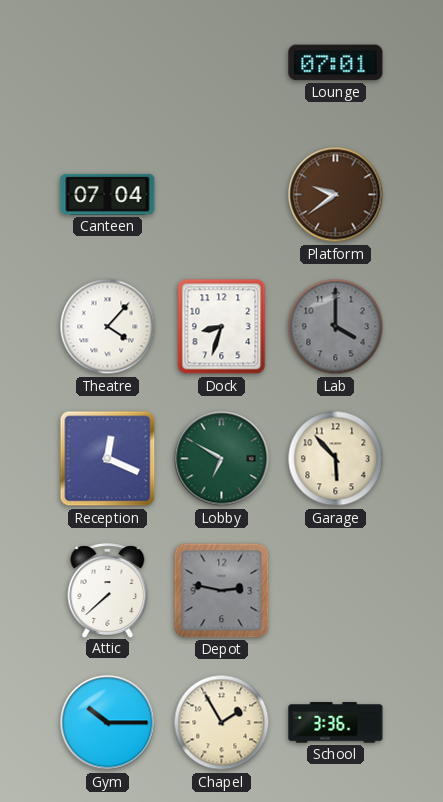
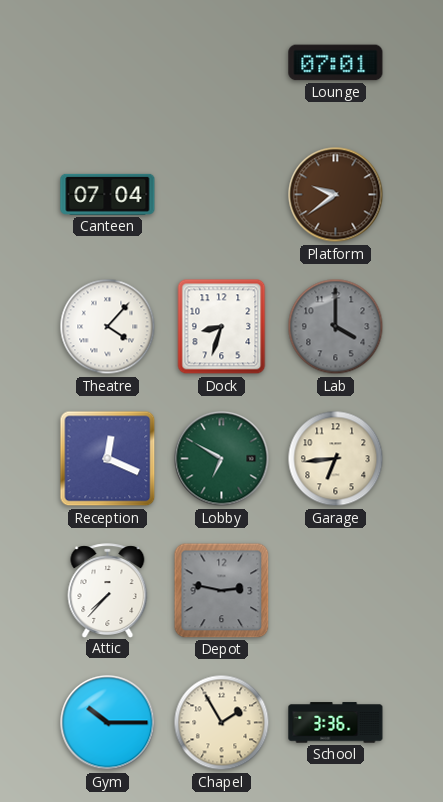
Garage: 5:53 -> 6:44
Attic: 7:38 -> 7:37
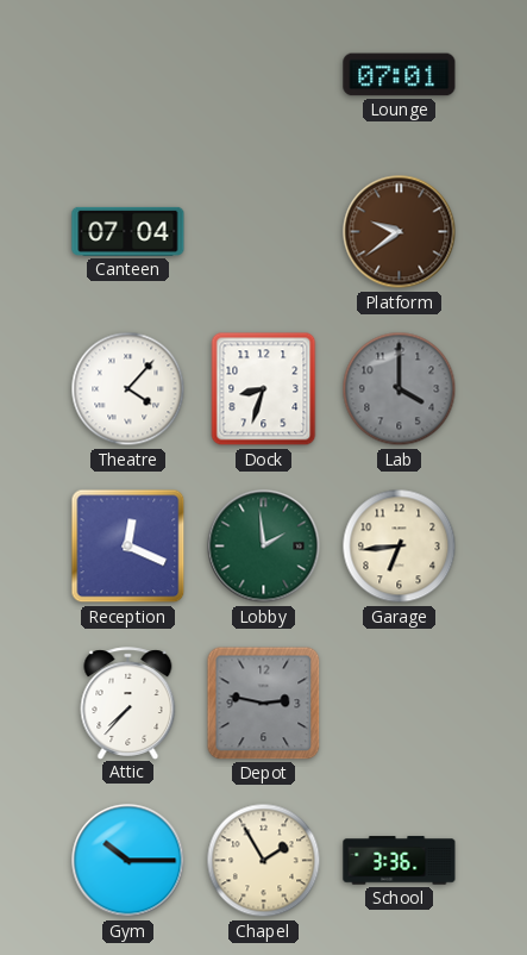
Lobby: 6:50 -> 1:59
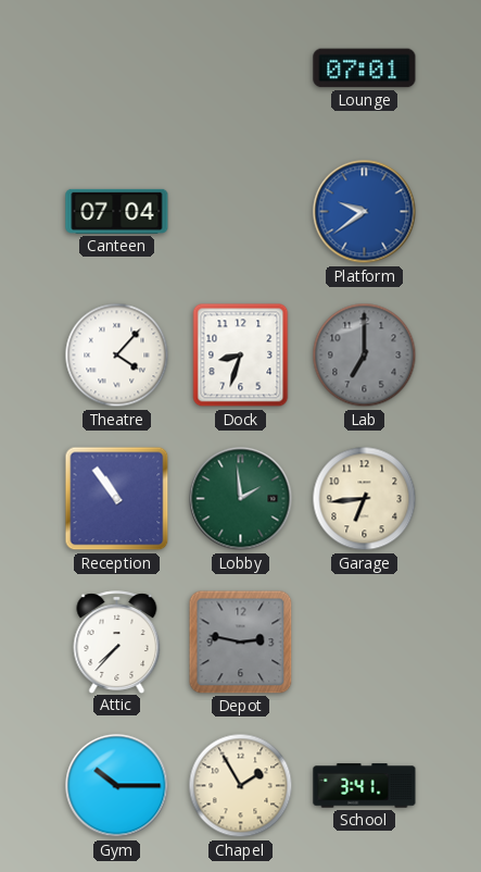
Platform dial: brown -> blue
Lab: 4:00 -> 7:00
Reception: 12:19 -> 10:54
School: 3:36 -> 3:41
